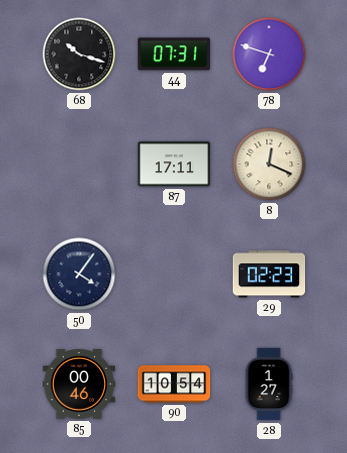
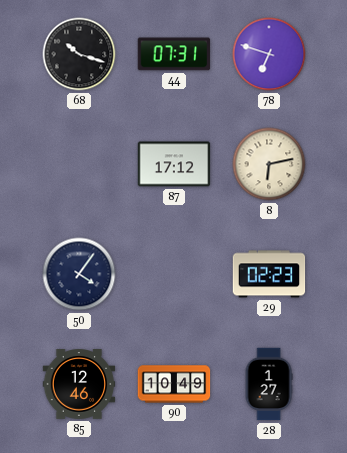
87: 17:11 -> 17:12
8: 12:19 -> 6:13
85: 00:46 -> 12:46
90: 10:54 -> 10:49
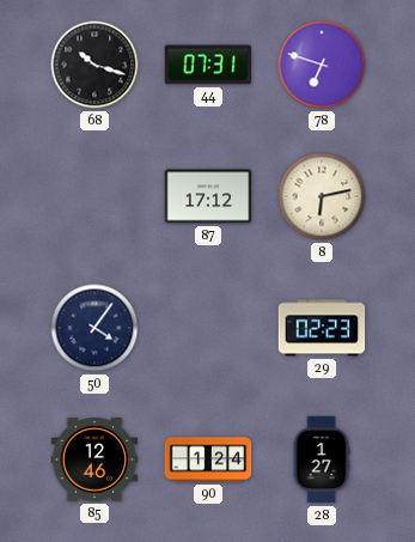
90: 10:49 -> 1:24
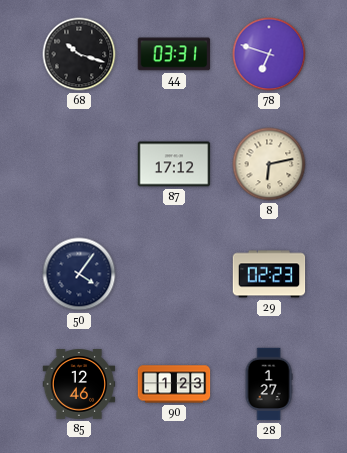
44: 07:31 -> 03:31
90: 1:24 -> 1:23
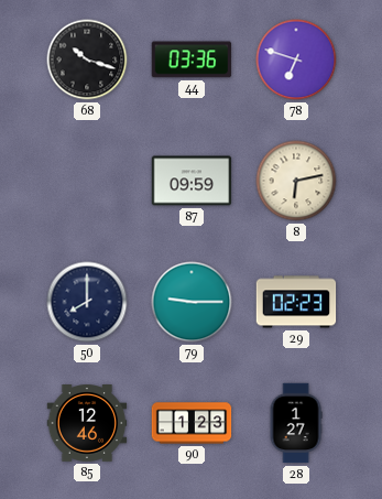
44: 03:31 -> 03:36
87: 17:12 -> 09:59
50: 4:06 -> 8:00
79: none -> 9:15
